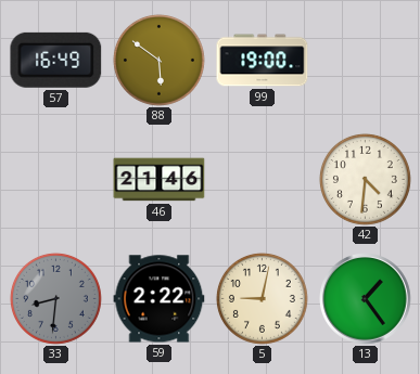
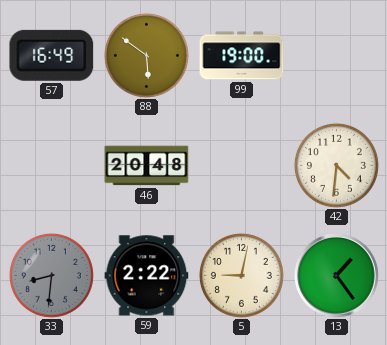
46: 21:46 -> 20:48
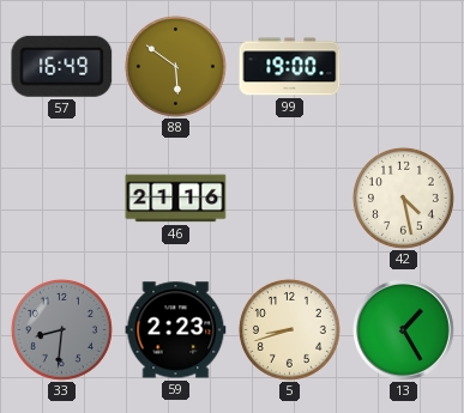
46: 20:48 -> 21:16
42: 4:31 -> 4:28
59: 2:22 -> 2:23
5: 9:02 -> 8:42
13: 1:24 -> 1:25
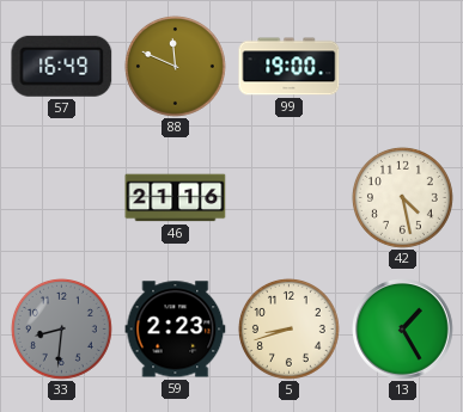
88: 5:51 -> 11:49
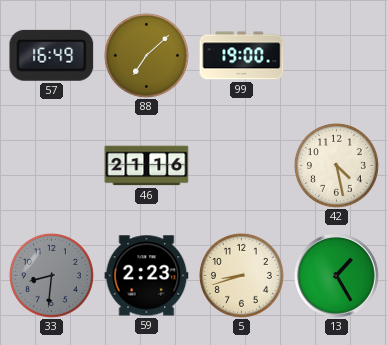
88: 11:49 -> 7:08
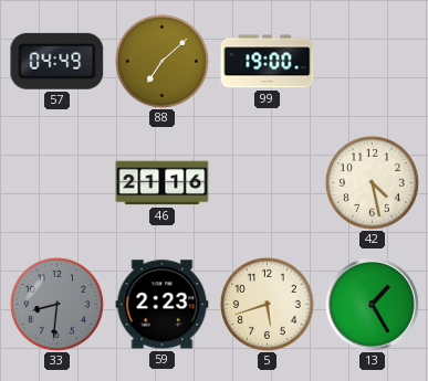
57: 16:49 -> 04:49
5: 8:42 -> 5:42
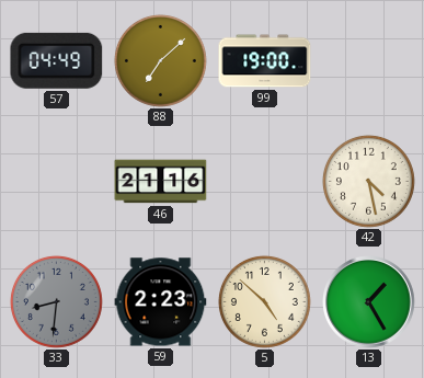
5: 5:42 -> 4:52
